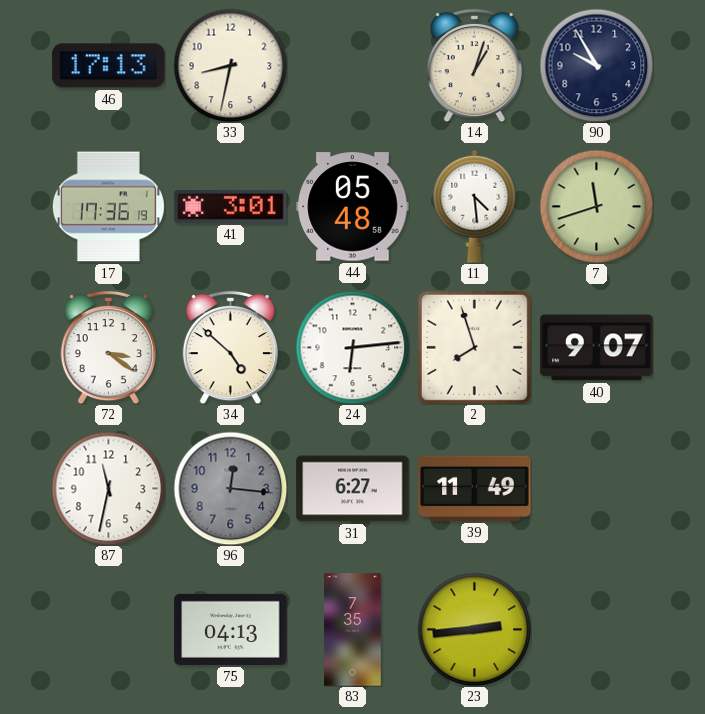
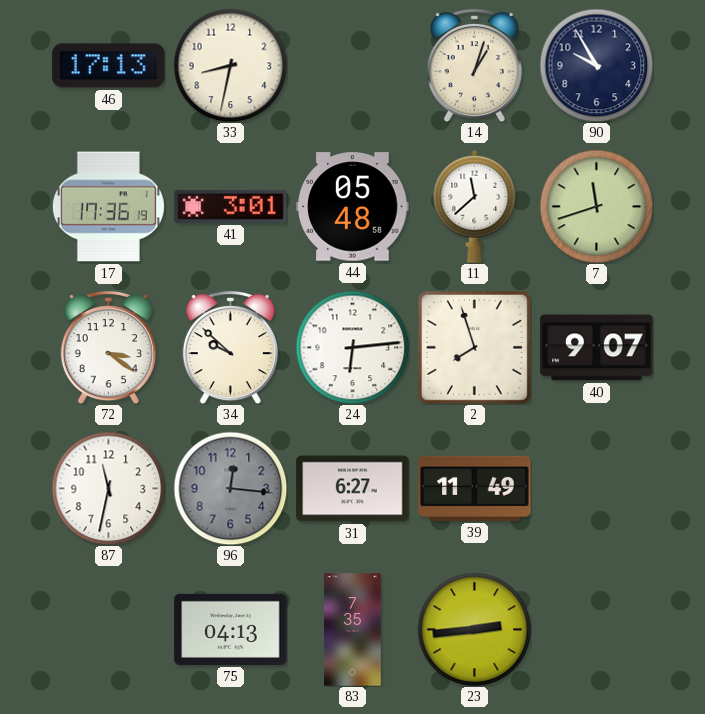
11: 4:29 -> 11:38
34: 4:52 -> 9:52
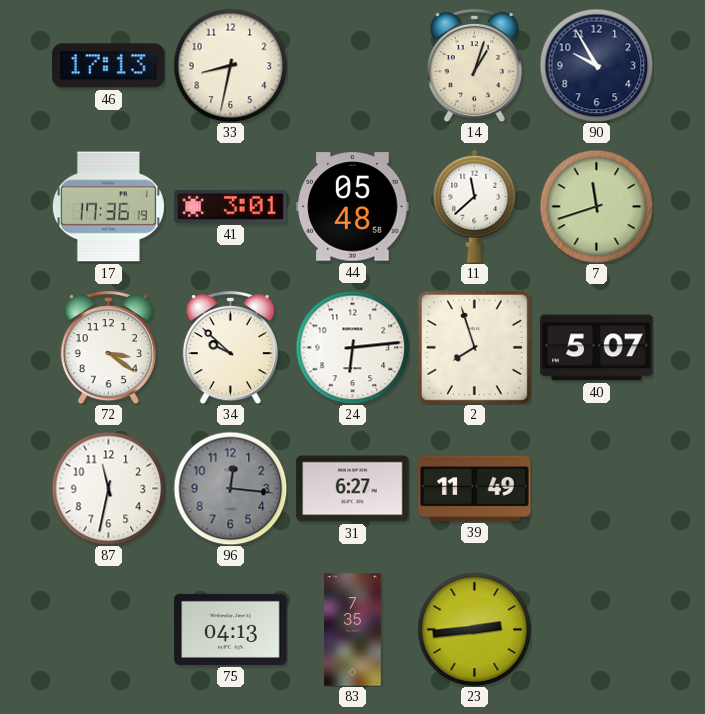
40: 9:07 -> 5:07
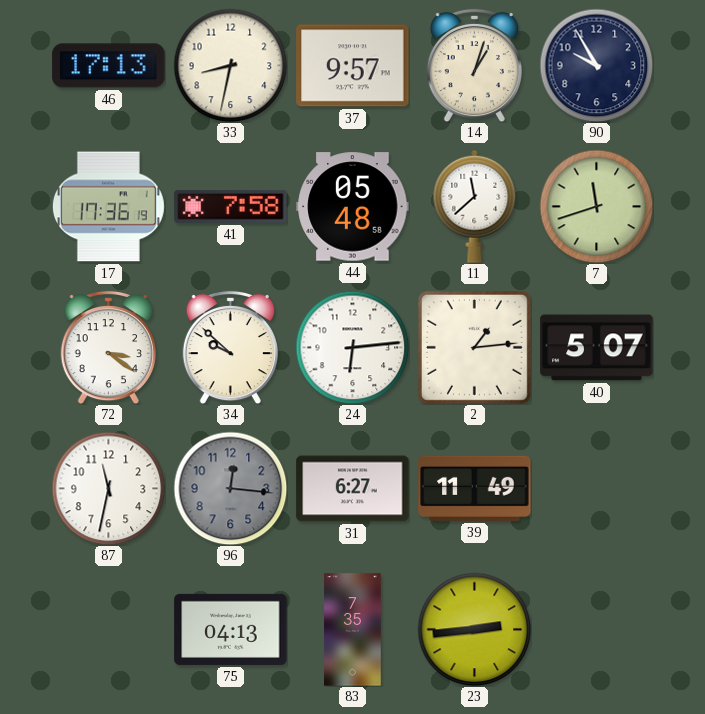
37: none -> 9:57
41: 3:01 -> 7:58
2: 7:57 -> 1:14
